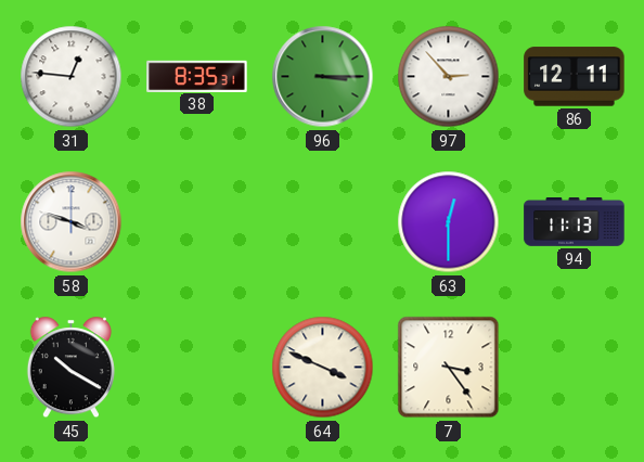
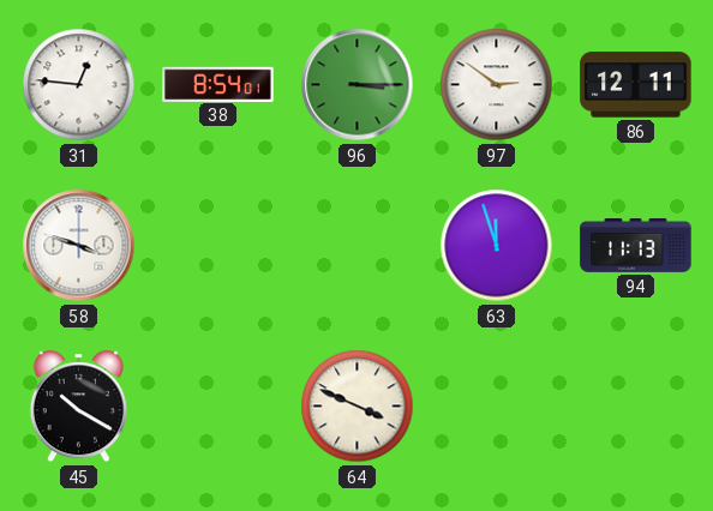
38: 8:35 -> 8:54
97: 2:53 -> 2:51
63: 12:30 -> 11:57
7: 3:24 -> none
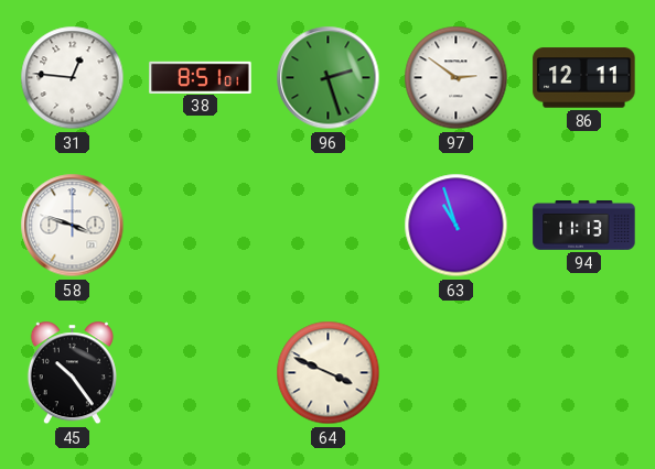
38: 8:54 -> 8:51
96: 3:15 -> 2:27
63: 11:57 -> 10:57
45: 10:20 -> 10:24
